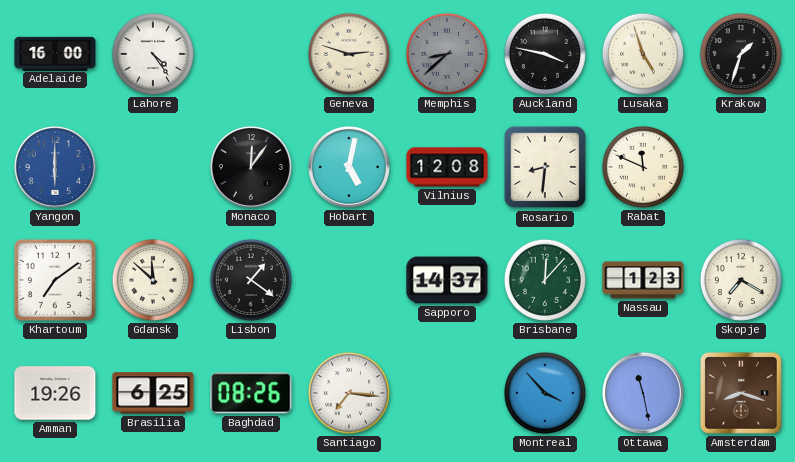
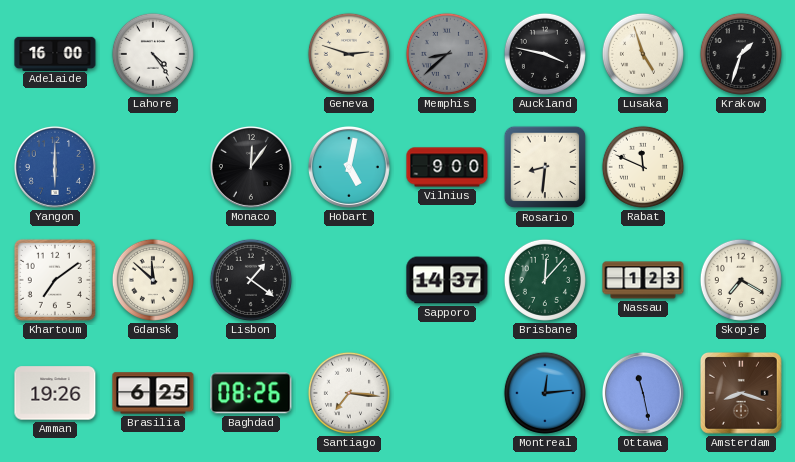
Vilnius: 12:08 -> 9:00
Montreal: 3:53 -> 12:14
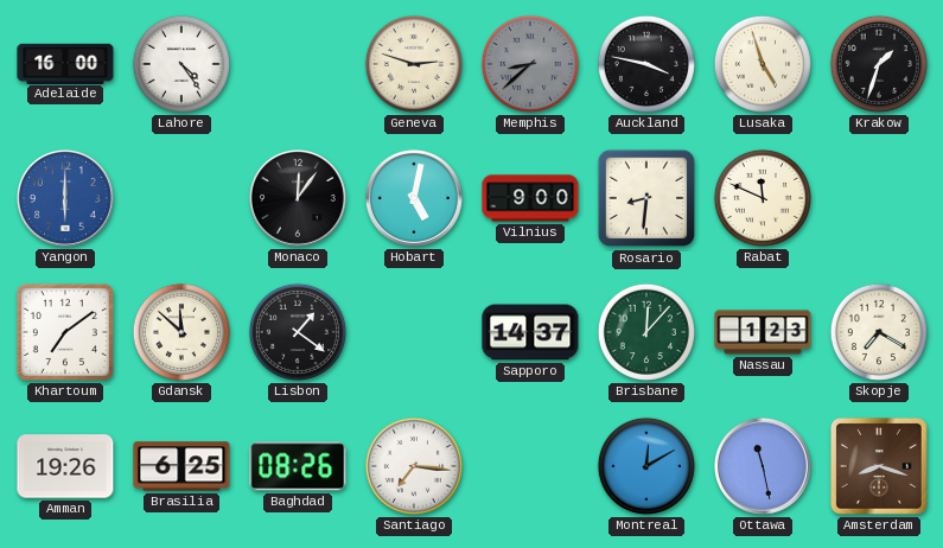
Montreal: 12:14 -> 12:10
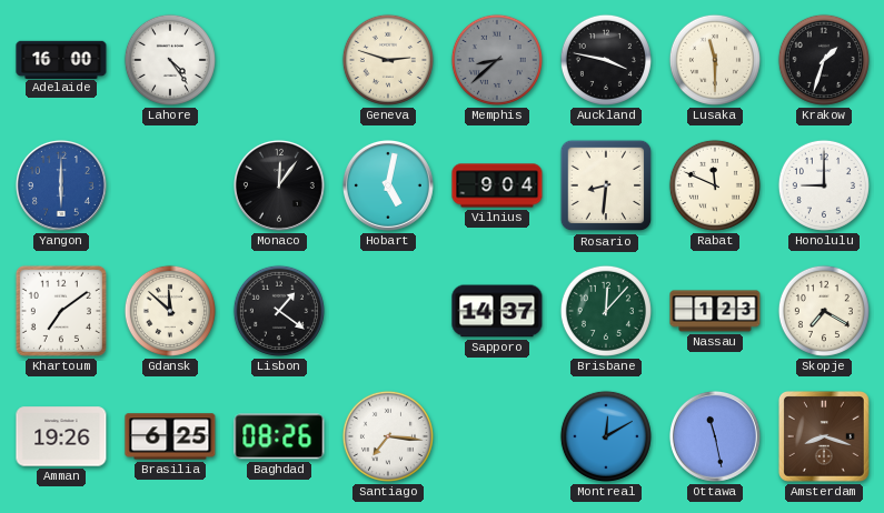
Lusaka: 4:57 -> 11:30
Vilnius: 9:00 -> 9:04
Honolulu: none -> 9:00
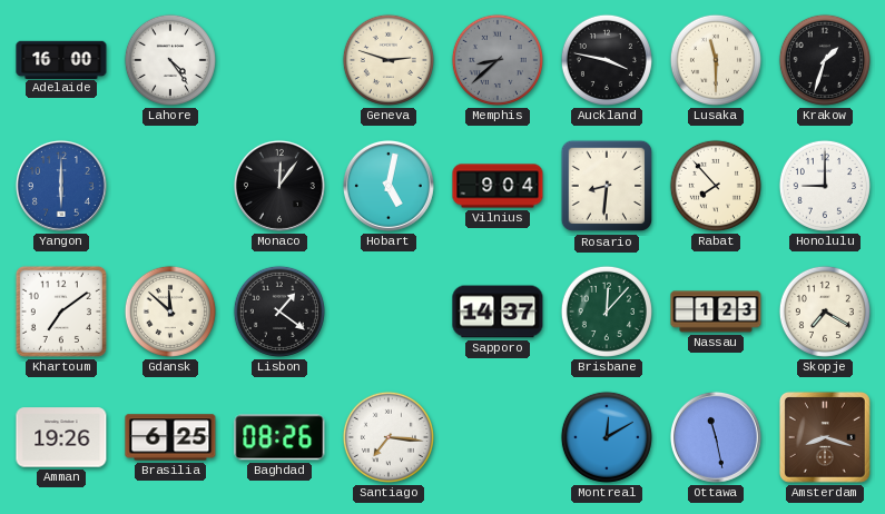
Rabat: 11:49 -> 7:53
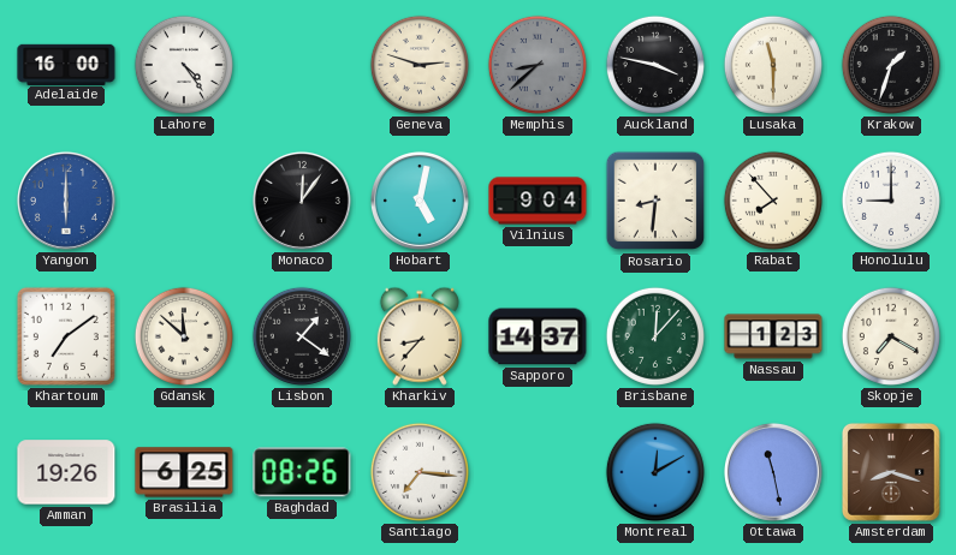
Kharkiv: none -> 8:37
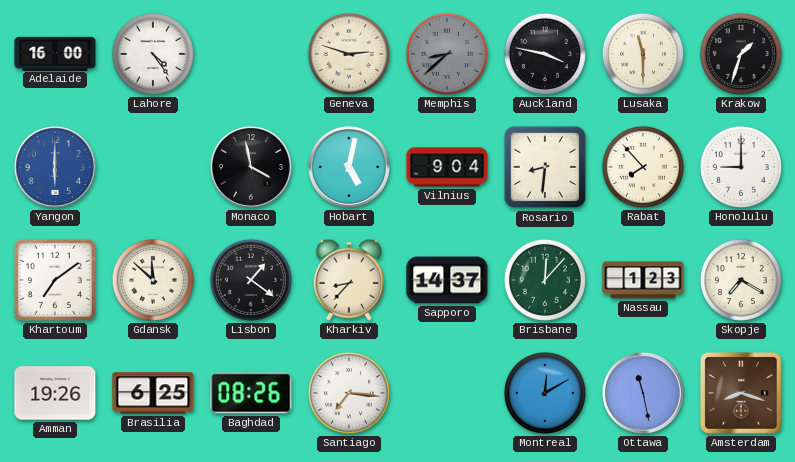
Monaco: 12:06 -> 3:58
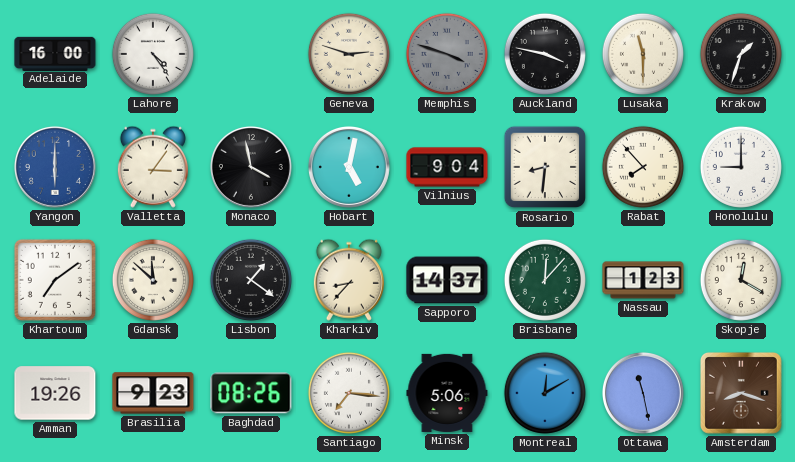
Memphis: 8:38 -> 3:48
Valletta: none -> 3:06
Skopje: 7:20 -> 12:20
Brasilia: 6:25 -> 9:23
Minsk: none -> 5:06
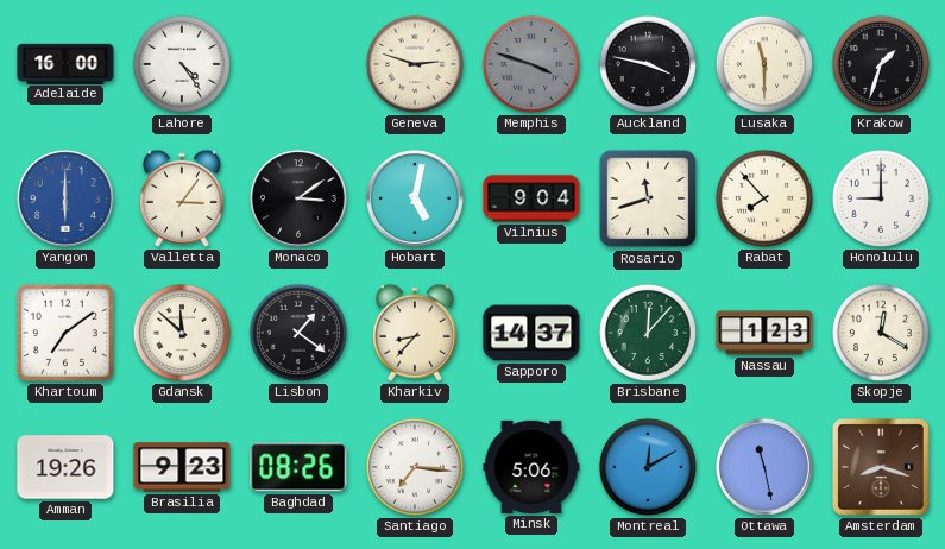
Monaco: 3:58 -> 3:09
Rosario: 8:31 -> 11:42
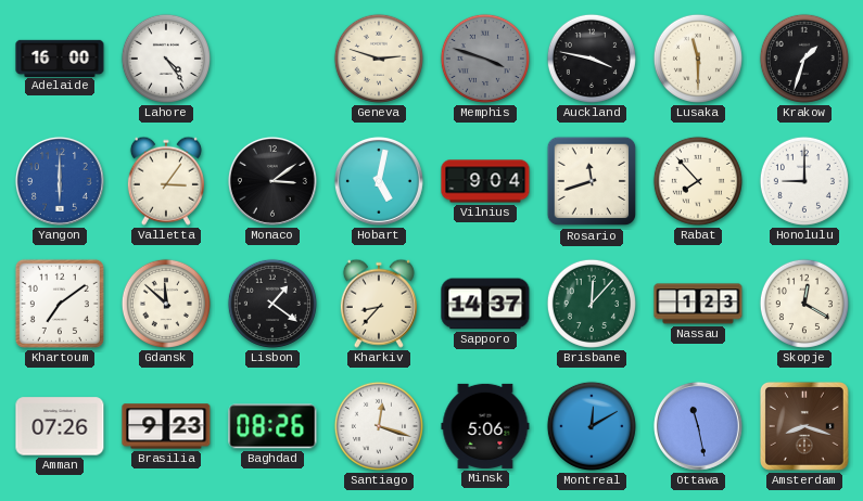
Amman: 19:26 -> 07:26
Santiago: 7:16 -> 12:18
